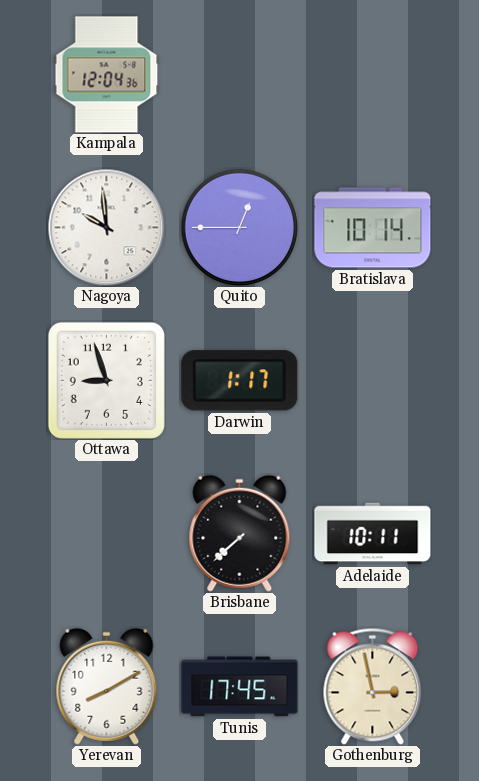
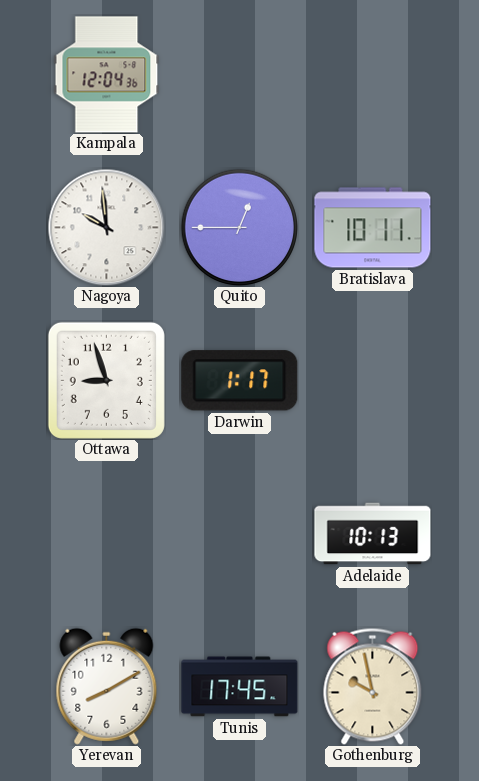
Bratislava: 10:14 -> 10:11
Brisbane: 7:38 -> none
Adelaide: 10:11 -> 10:13
Gothenburg: 2:58 -> 9:58
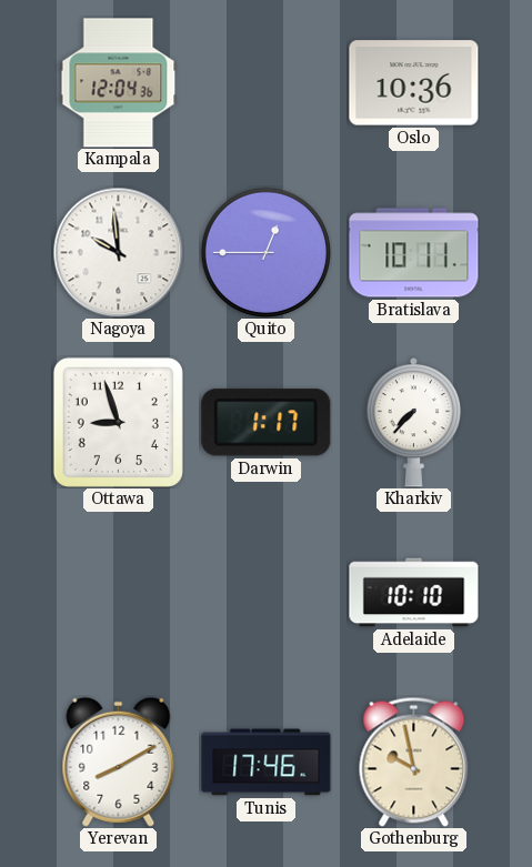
Oslo: none -> 10:36
Kharkiv: none -> 7:37
Adelaide: 10:13 -> 10:10
Tunis: 17:45 -> 17:46
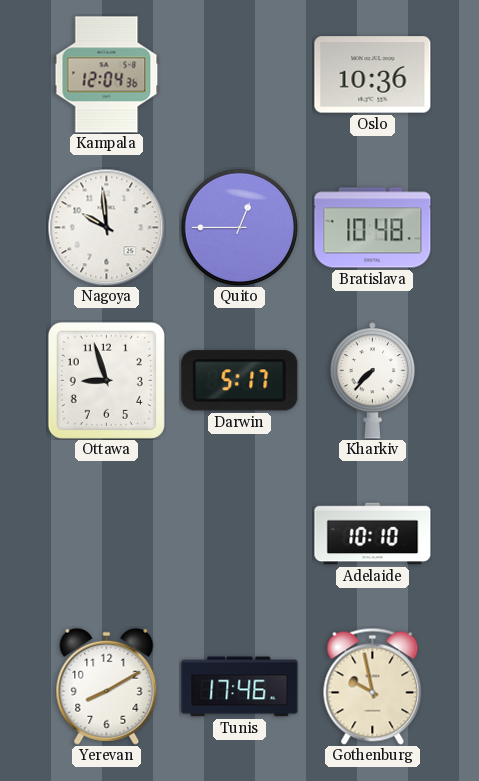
Bratislava: 10:11 -> 10:48
Darwin: 1:17 -> 5:17
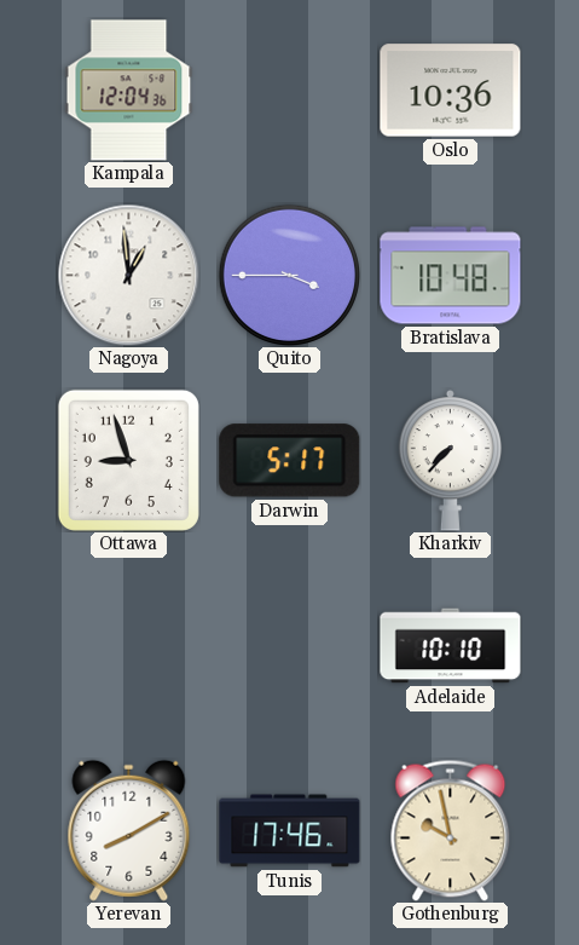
Nagoya: 9:59 -> 12:59
Quito: 12:45 -> 3:45
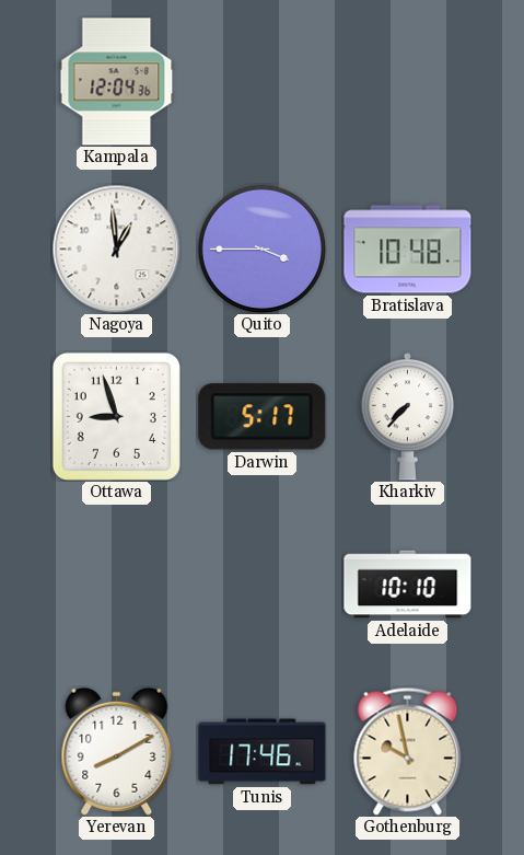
Oslo: 10:36 -> none
